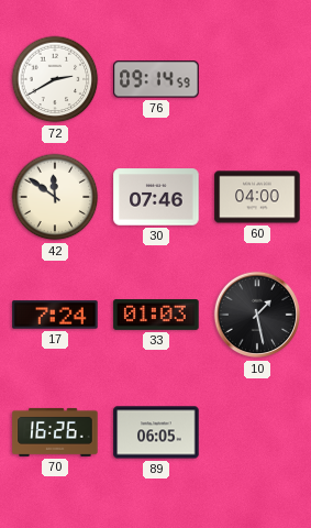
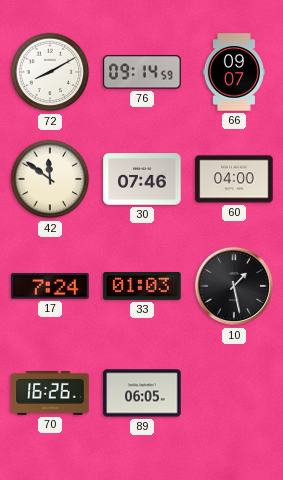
72: 2:40 -> 8:10
66: none -> 09:07
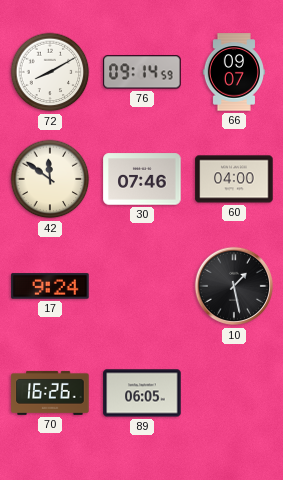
17: 7:24 -> 9:24
33: 01:03 -> none
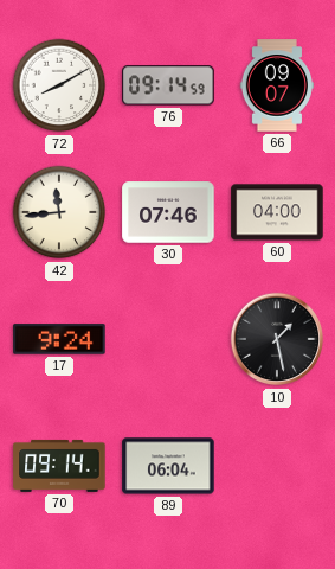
42: 11:51 -> 11:44
70: 16:26 -> 09:14
89: 06:05 -> 06:04
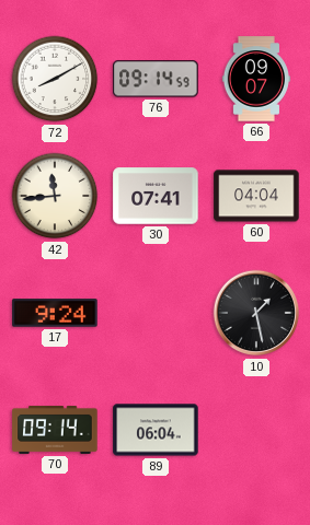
30: 07:46 -> 07:41
60: 04:00 -> 04:04
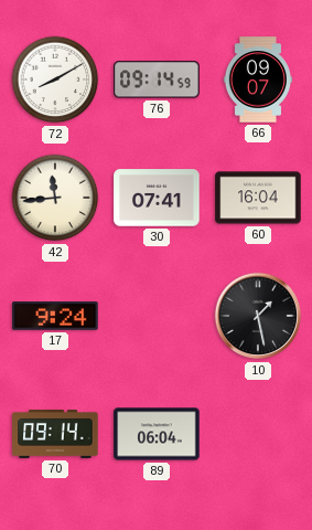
60: 04:04 -> 16:04
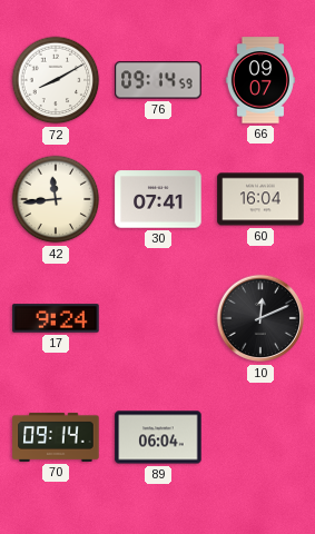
10: 1:28 -> 12:11
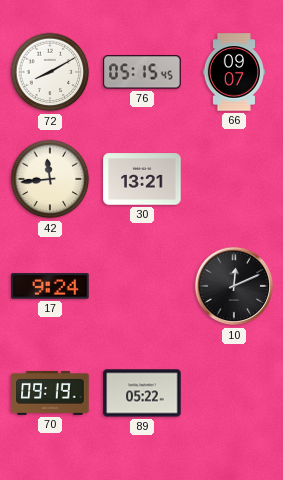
76: 09:14 -> 05:15
30: 07:41 -> 13:21
60: 16:04 -> none
70: 09:14 -> 09:19
89: 06:04 -> 05:22
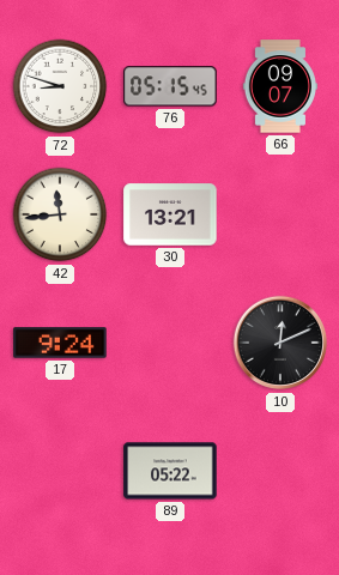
72: 8:10 -> 8:48
70: 09:19 -> none
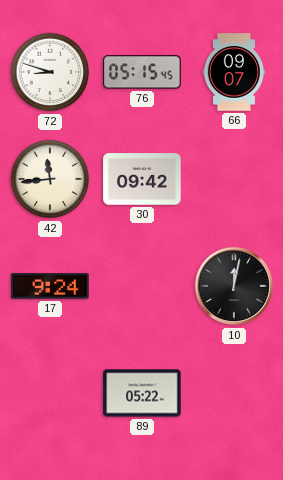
30: 13:21 -> 09:42
10: 12:11 -> 12:02
